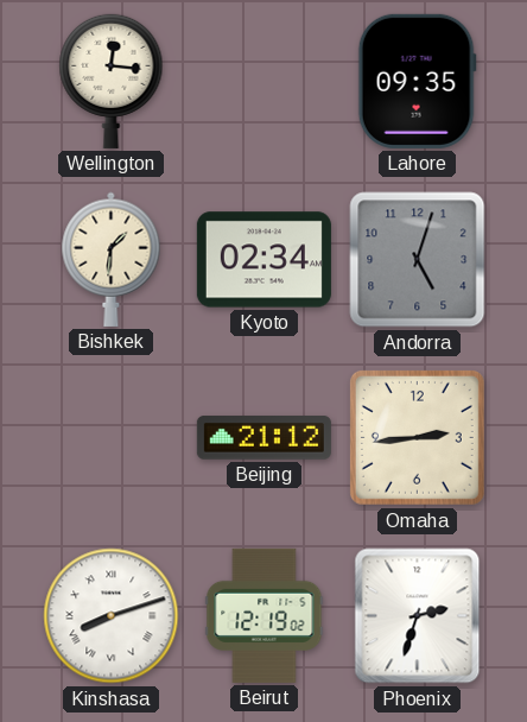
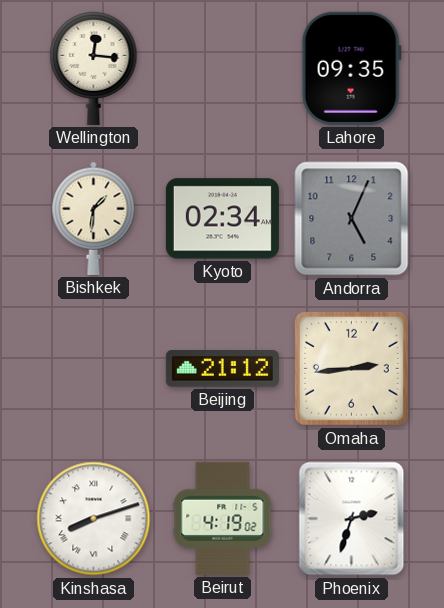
Andorra: 5:03 -> 5:04
Beirut: 12:19 -> 4:19
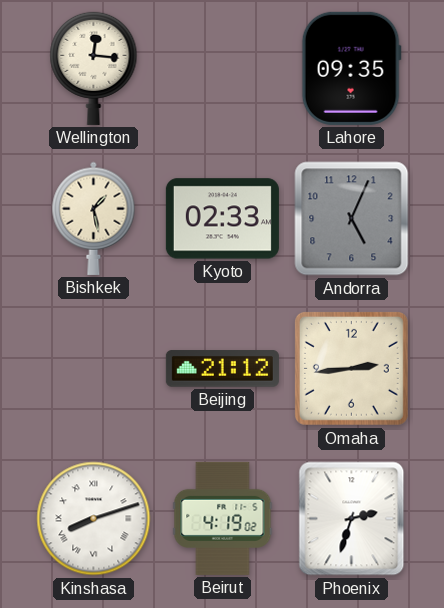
Bishkek: 1:31 -> 1:28
Kyoto: 02:34 -> 02:33
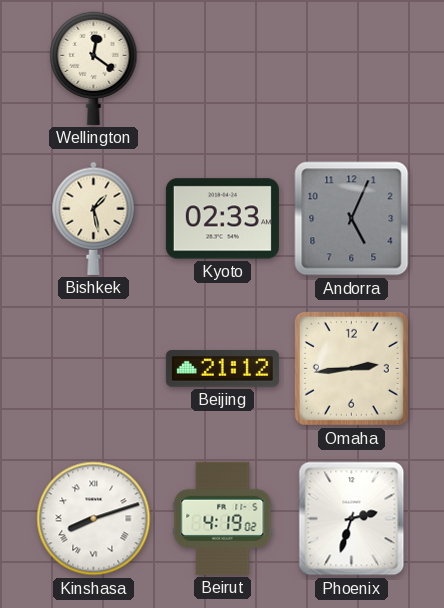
Wellington: 12:16 -> 12:21
Lahore: 09:35 -> none
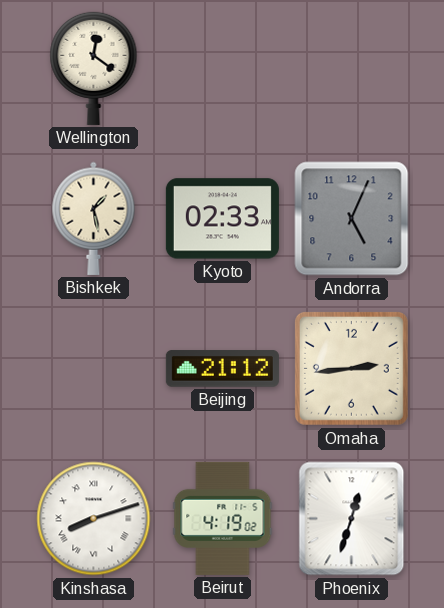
Phoenix: 2:33 -> 12:33
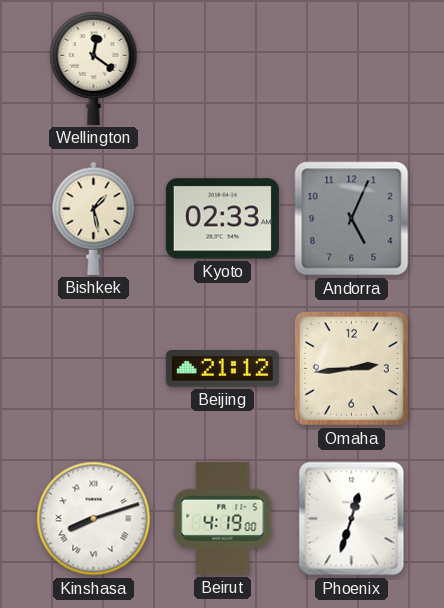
Beirut: 4:19:02 -> 4:19:00
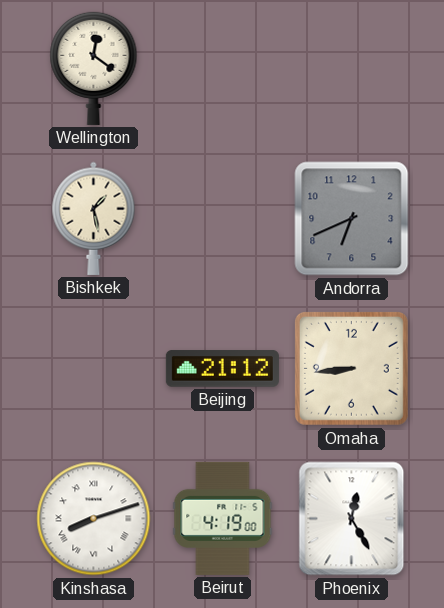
Kyoto: 02:33 -> none
Andorra: 5:04 -> 6:41
Omaha: 2:44 -> 8:44
Phoenix: 12:33 -> 12:25
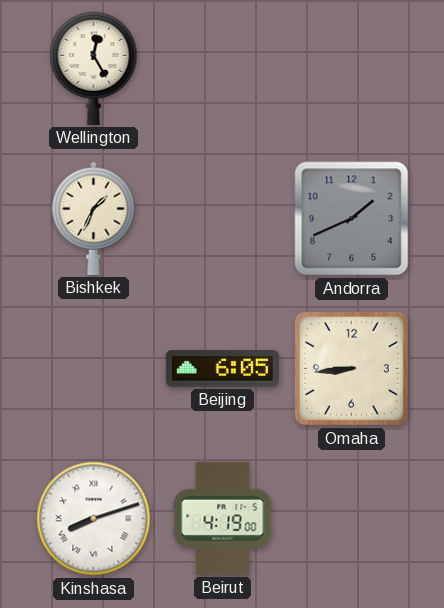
Wellington: 12:21 -> 12:25
Bishkek: 1:28 -> 1:34
Andorra: 6:41 -> 1:41
Beijing: 21:12 -> 6:05
Phoenix: 12:25 -> none
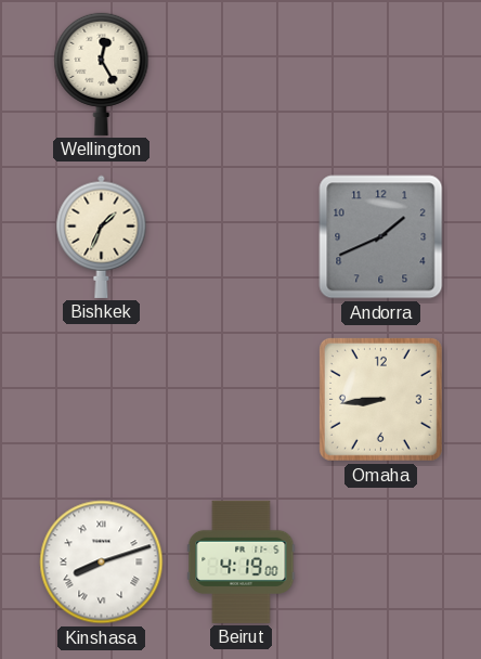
Beijing: 6:05 -> none
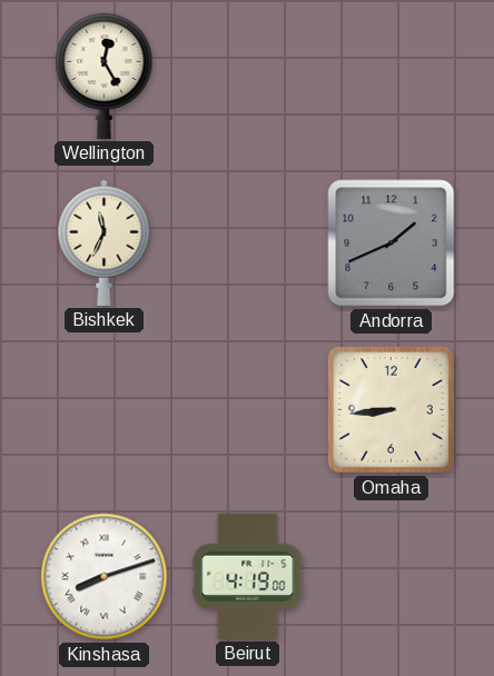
Bishkek: 1:34 -> 11:34
